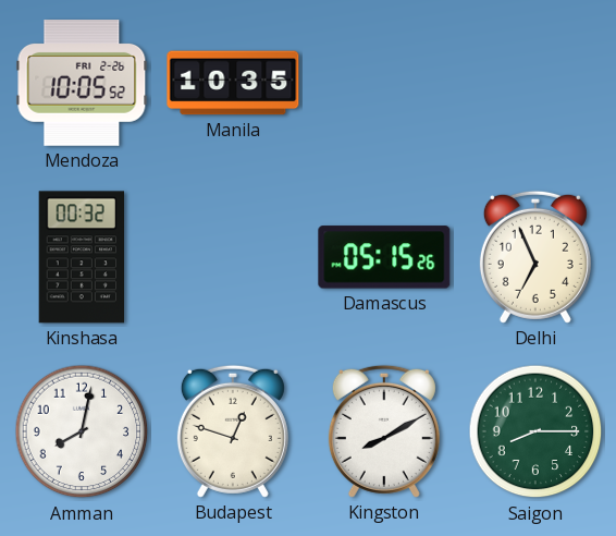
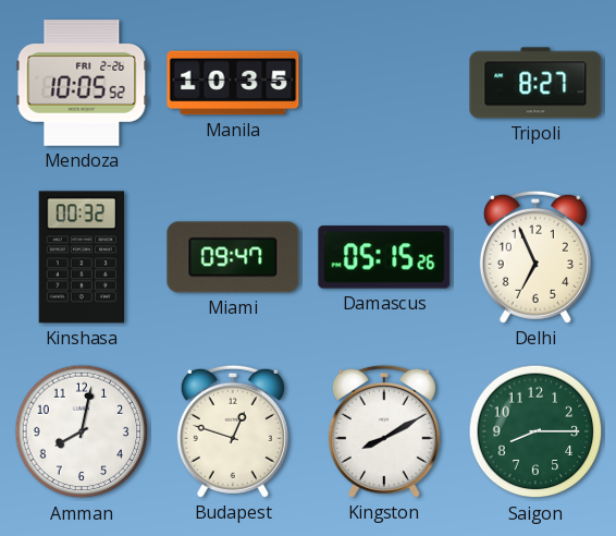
Tripoli: none -> 8:27
Miami: none -> 09:47
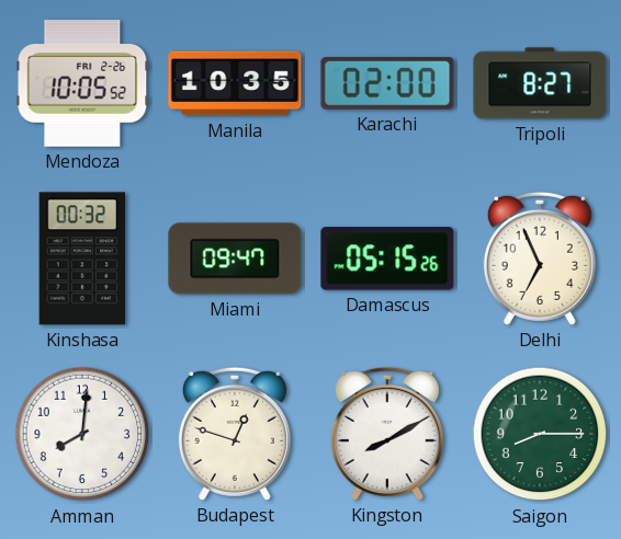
Karachi: none -> 02:00
Amman: 8:02 -> 8:01
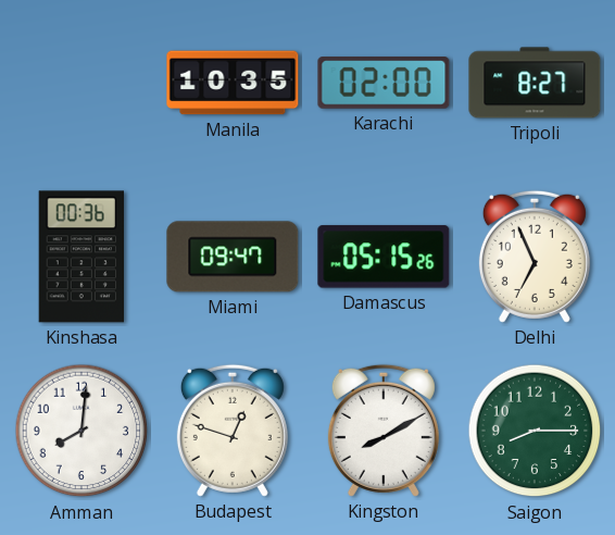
Mendoza: 10:05 -> none
Kinshasa: 00:32 -> 00:36
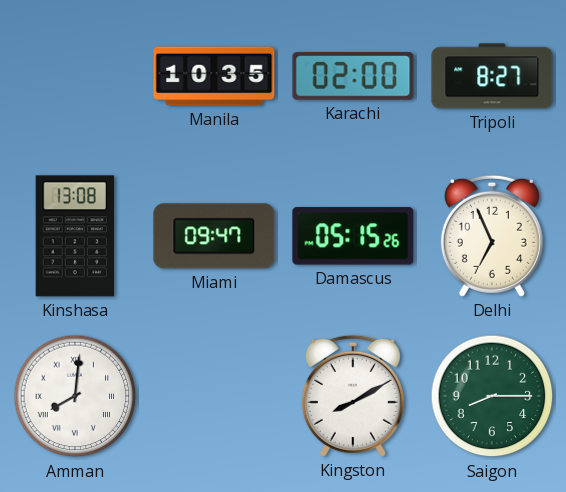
Kinshasa: 00:36 -> 13:08
Amman numerals: Arabic -> Roman
Budapest: 12:48 -> none
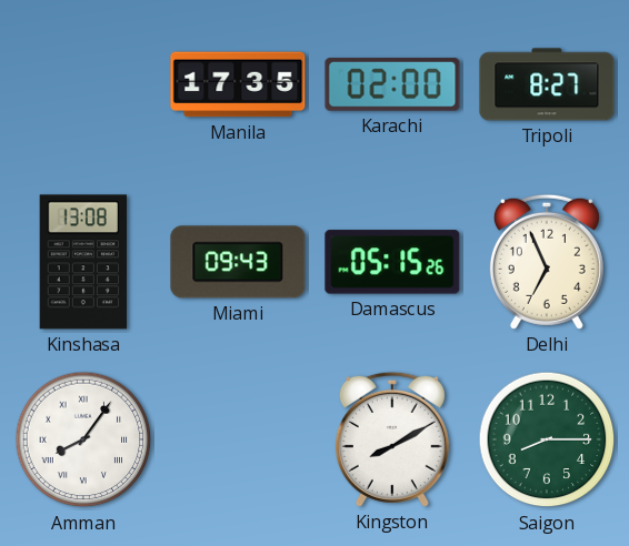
Manila: 10:35 -> 17:35
Miami: 09:47 -> 09:43
Amman: 8:01 -> 8:06
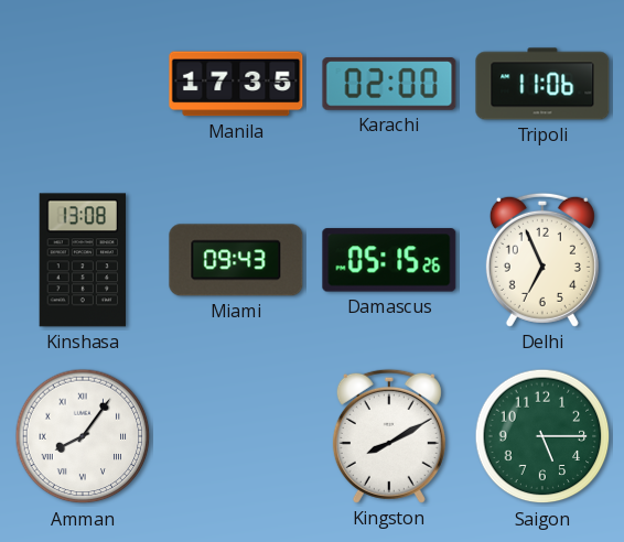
Tripoli: 8:27 -> 11:06
Saigon: 8:15 -> 5:15
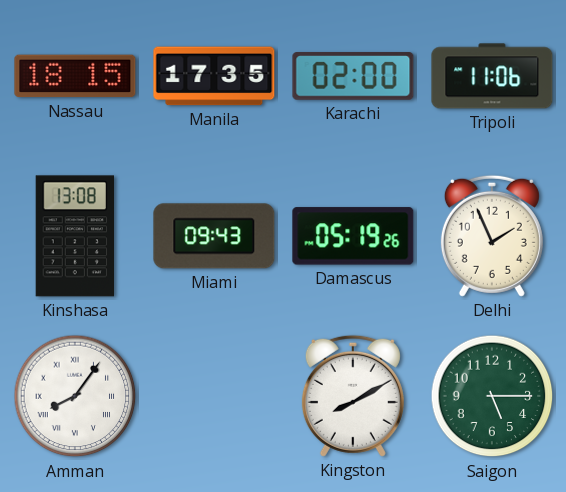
Nassau: none -> 18:15
Damascus: 05:15 -> 05:19
Delhi: 6:56 -> 1:56
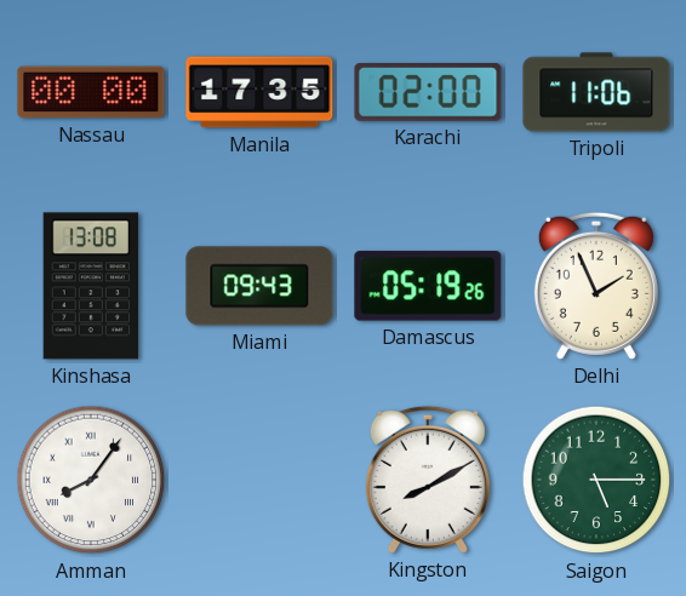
Nassau: 18:15 -> 00:00
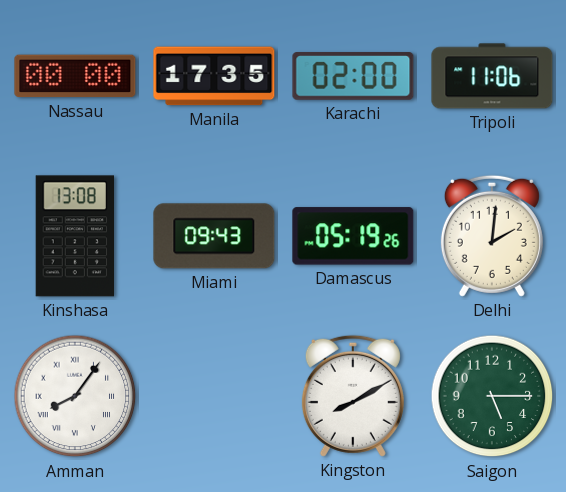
Delhi: 1:56 -> 2:01
